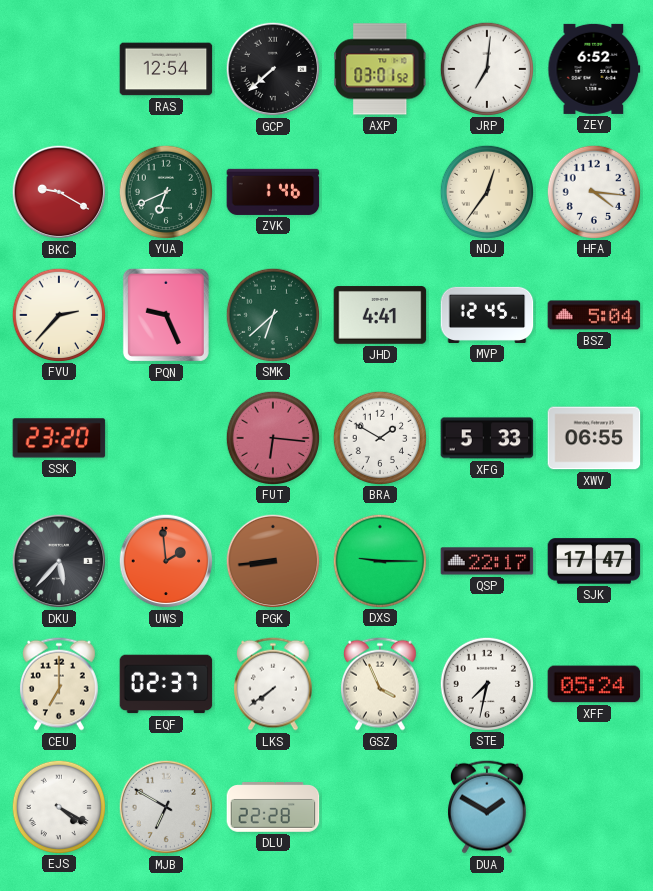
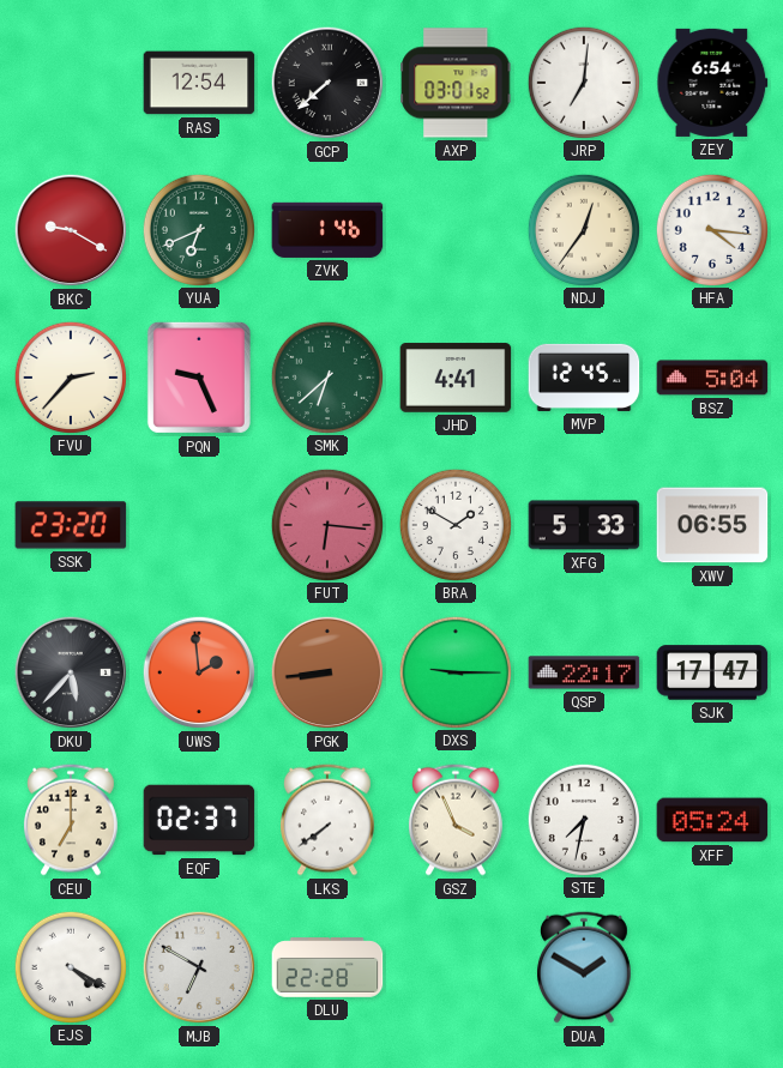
ZEY: 6:52 -> 6:54
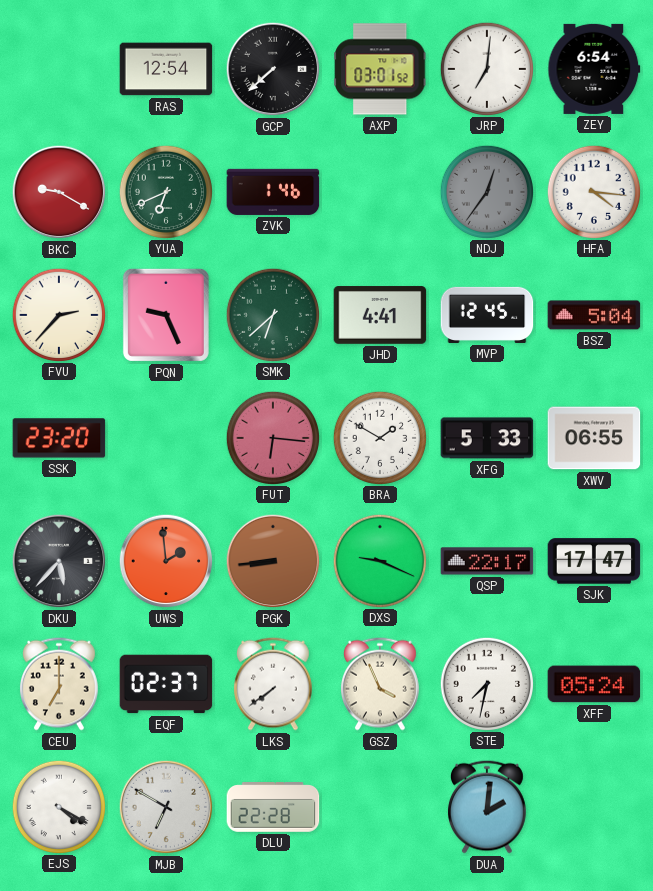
NDJ dial: cream -> grey
DXS: 9:15 -> 9:19
DUA: 1:50 -> 2:01
